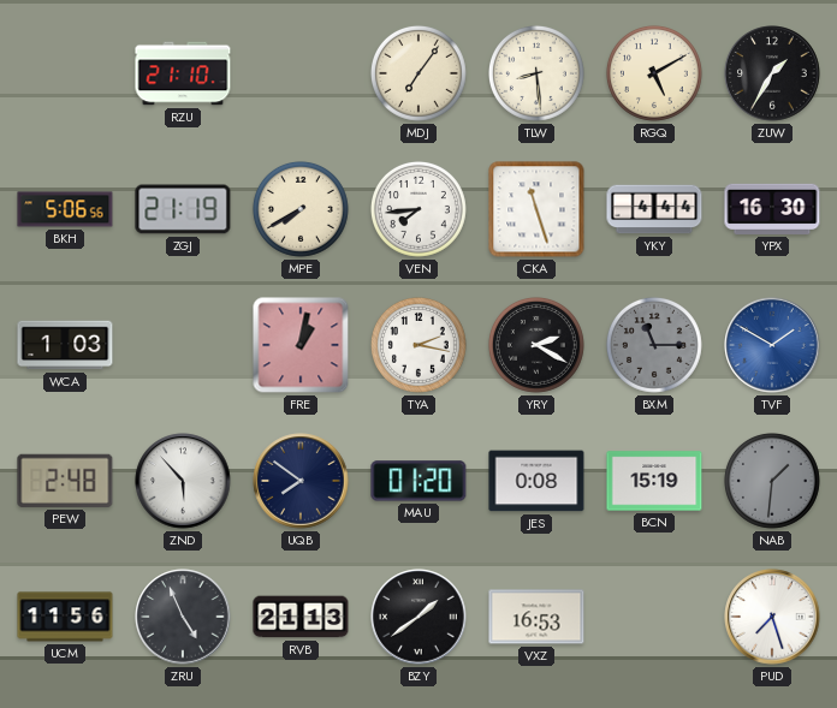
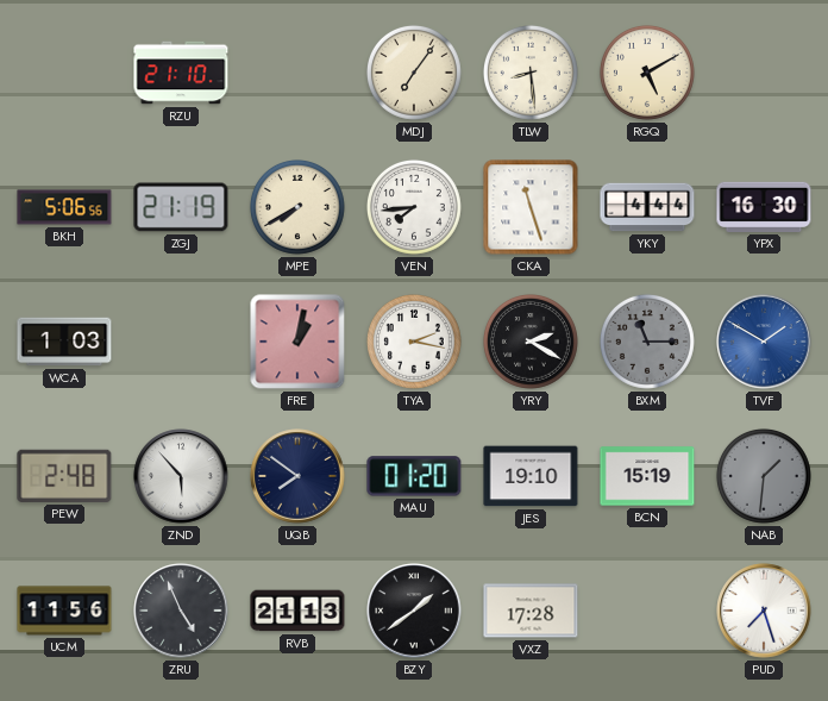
ZUW: 1:35 -> none
JES: 0:08 -> 19:10
VXZ: 16:53 -> 17:28
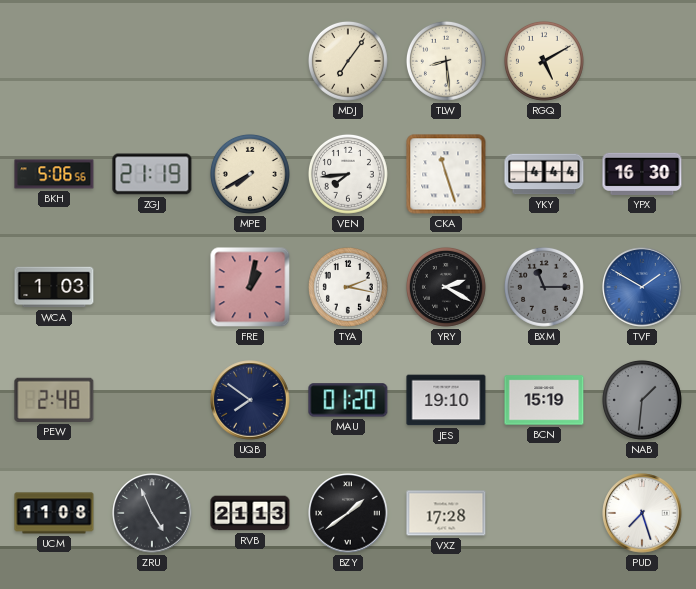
RZU: 21:10 -> none
ZND: 5:53 -> none
UCM: 11:56 -> 11:08
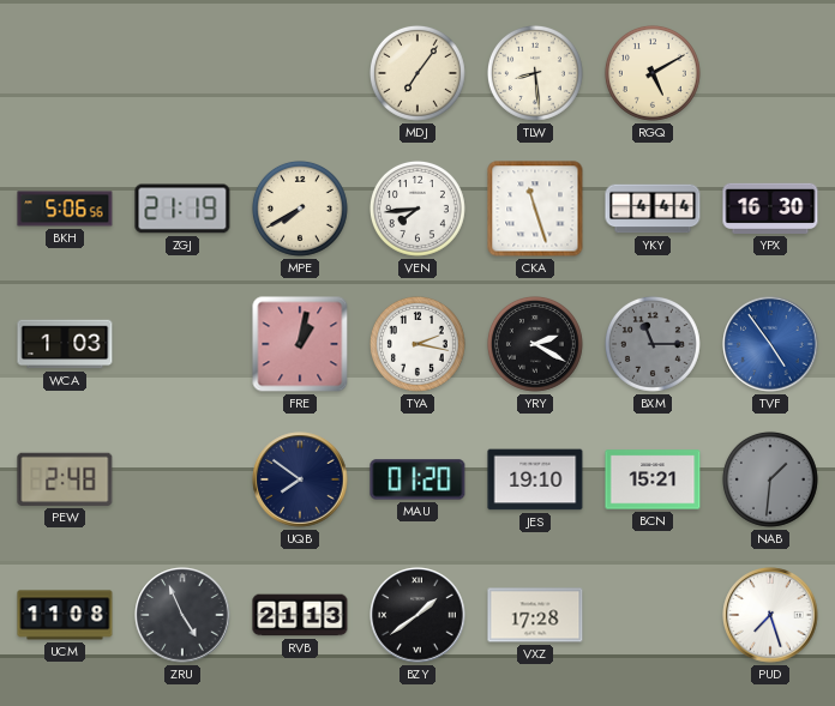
TVF: 1:50 -> 4:54
BCN: 15:19 -> 15:21
